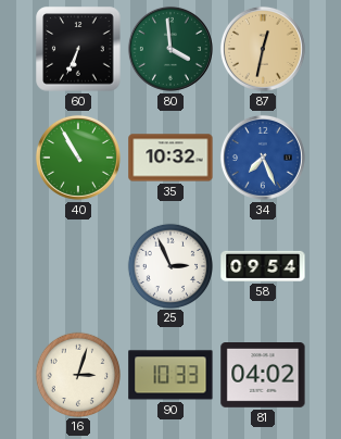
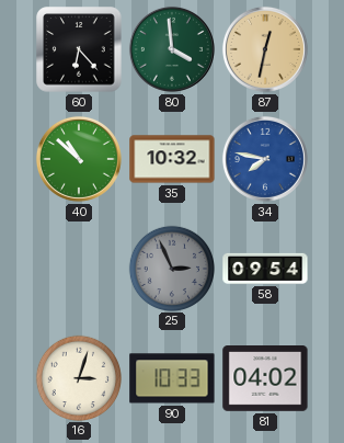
60: 6:34 -> 6:23
40: 10:55 -> 10:52
34: 7:26 -> 7:47
25 dial: white -> grey
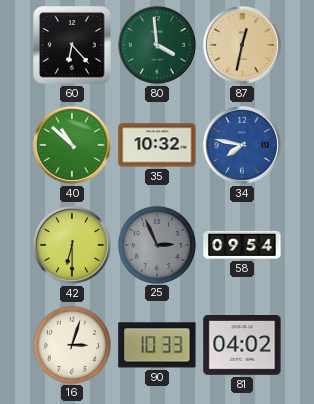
42: none -> 6:30
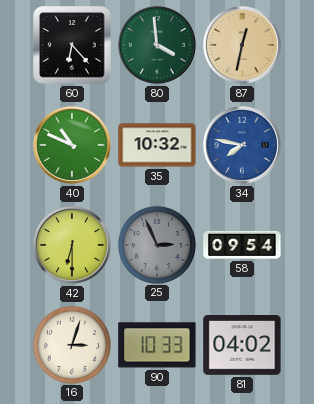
40: 10:52 -> 10:49
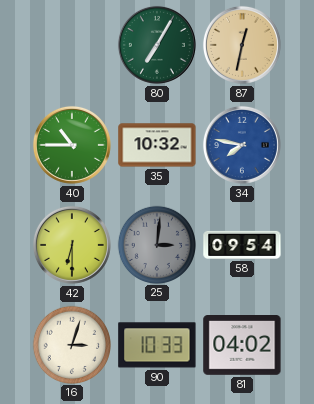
60: 6:23 -> none
80: 3:59 -> 7:05
40: 10:49 -> 10:45
25: 2:56 -> 3:01
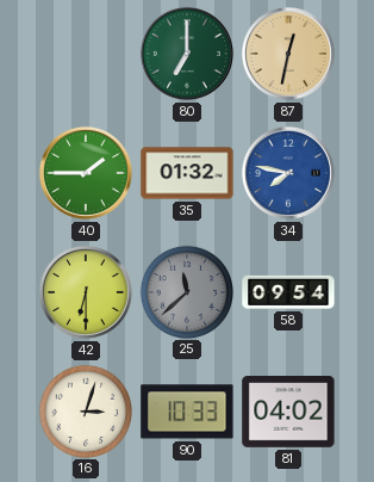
80: 7:05 -> 7:00
40: 10:45 -> 1:45
35: 10:32 -> 01:32
25: 3:01 -> 11:38
